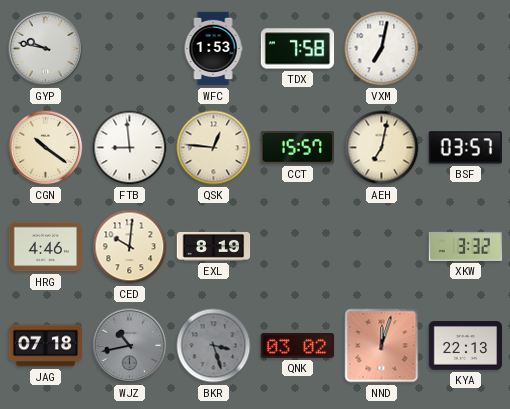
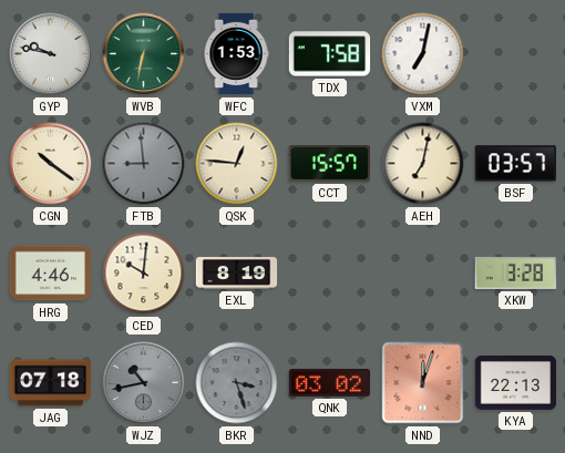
WVB: none -> 6:32
FTB dial: white -> grey
XKW: 3:32 -> 3:28
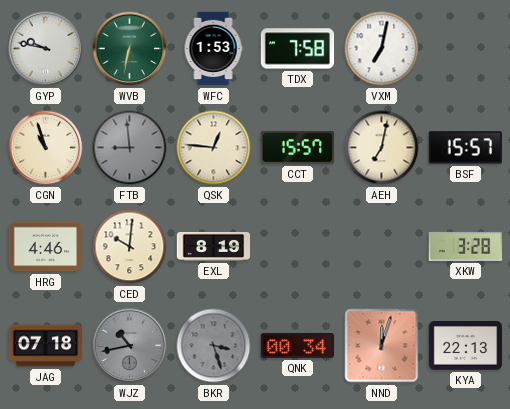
CGN: 10:21 -> 10:57
BSF: 03:57 -> 15:57
QNK: 03:02 -> 00:34
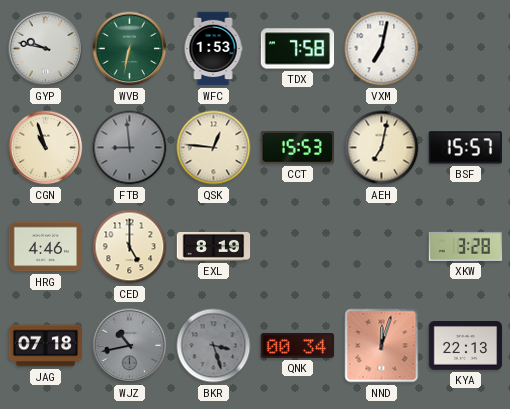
CCT: 15:57 -> 15:53
CED: 10:01 -> 5:00
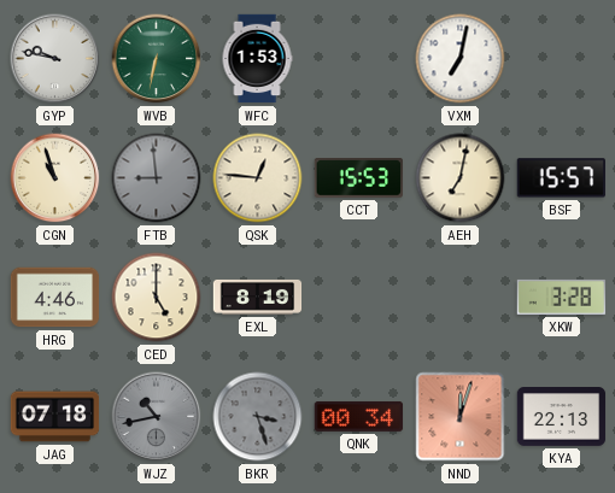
TDX: 7:58 -> none
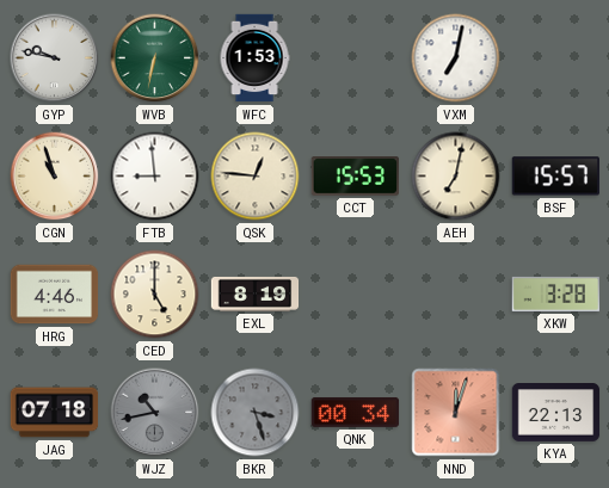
FTB dial: grey -> white
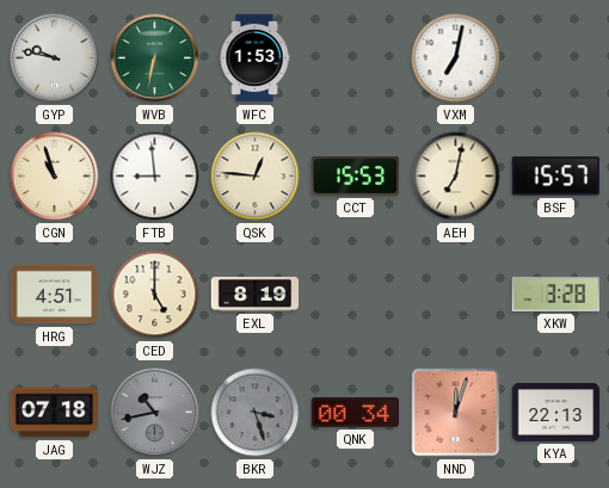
HRG: 4:46 -> 4:51
